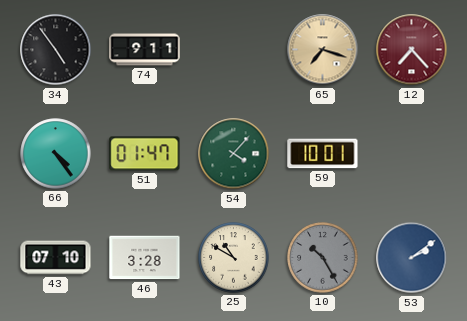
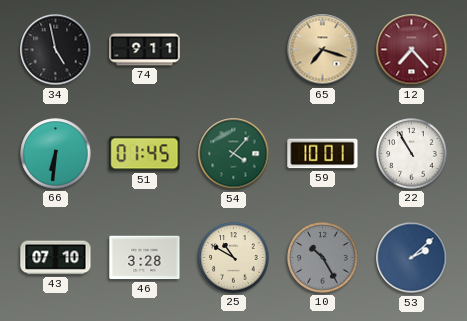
34: 4:54 -> 4:58
66: 4:24 -> 6:31
51: 01:47 -> 01:45
22: none -> 10:55
53: 2:09 -> 2:08
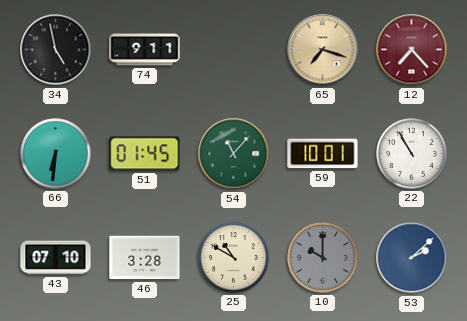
54: 4:07 -> 11:07
10: 10:25 -> 10:00
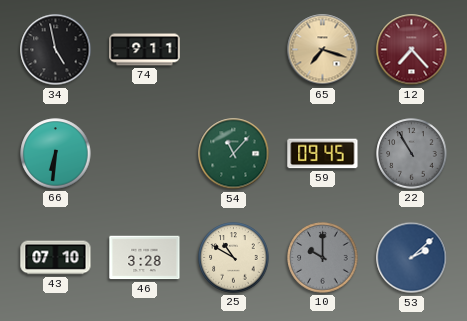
51: 01:45 -> none
59: 10:01 -> 09:45
22 dial: white -> grey
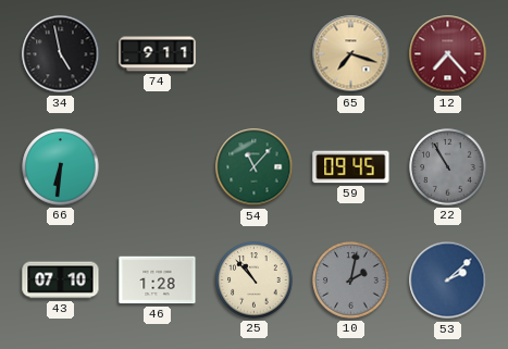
46: 3:28 -> 1:28
25: 10:50 -> 10:53
10: 10:00 -> 2:02
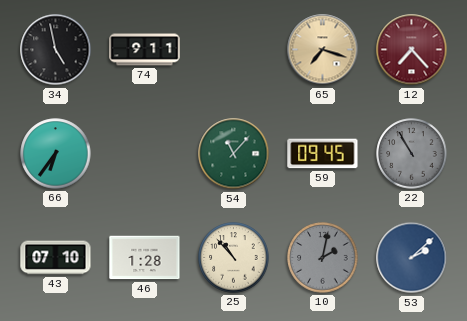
66: 6:31 -> 6:36
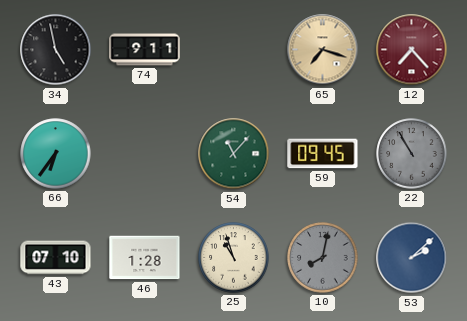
25: 10:53 -> 10:57
10: 2:02 -> 8:02
